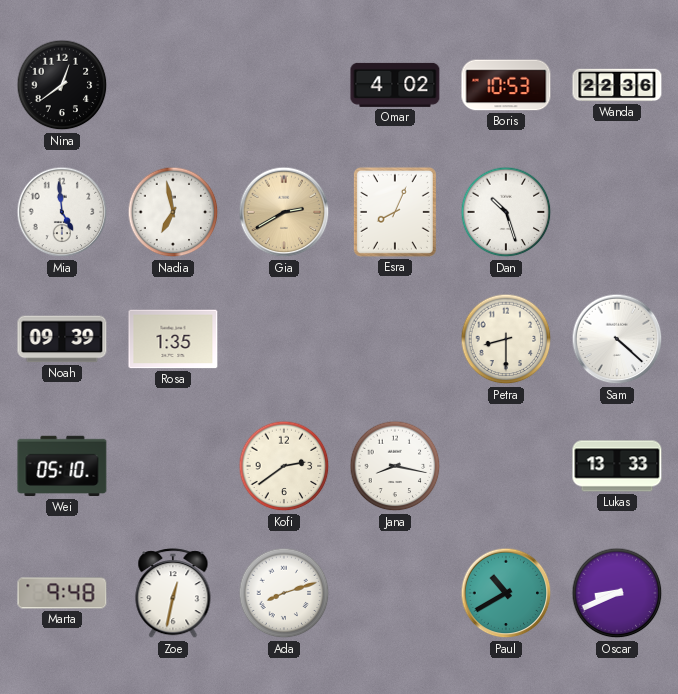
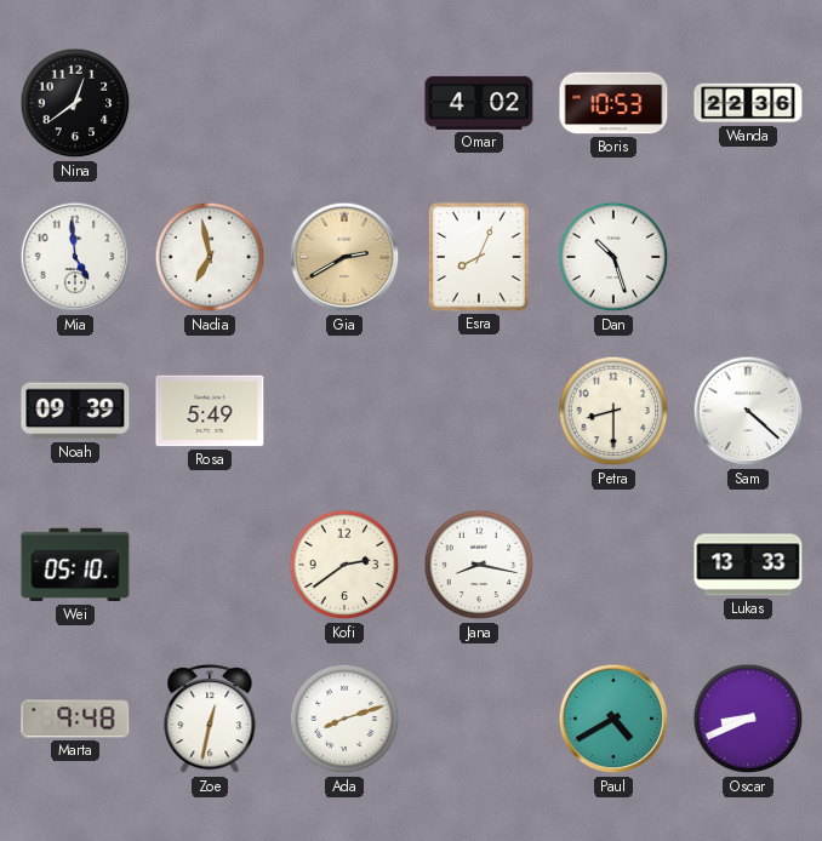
Rosa: 1:35 -> 5:49
Paul: 10:40 -> 4:40
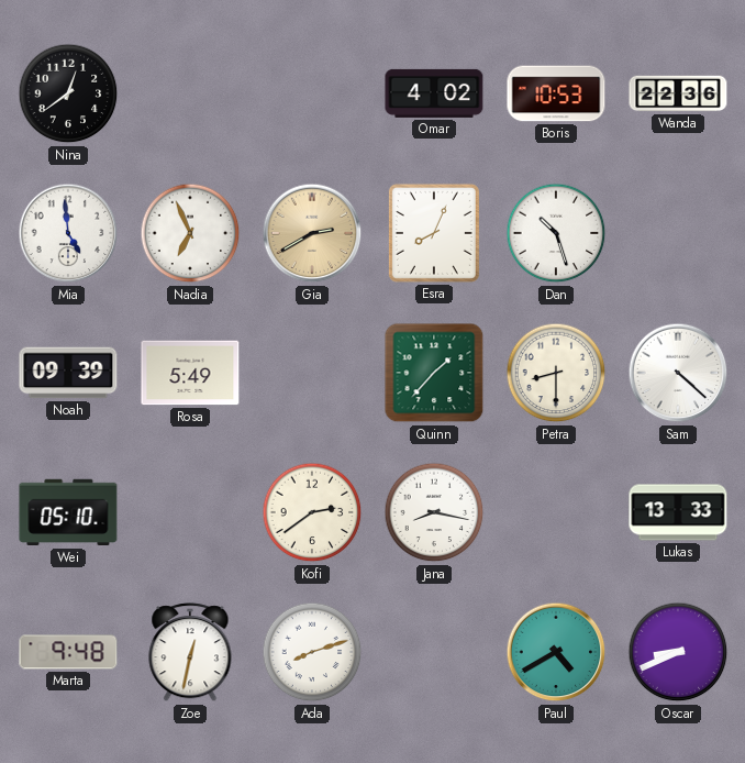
Nadia: 6:58 -> 6:56
Quinn: none -> 1:37
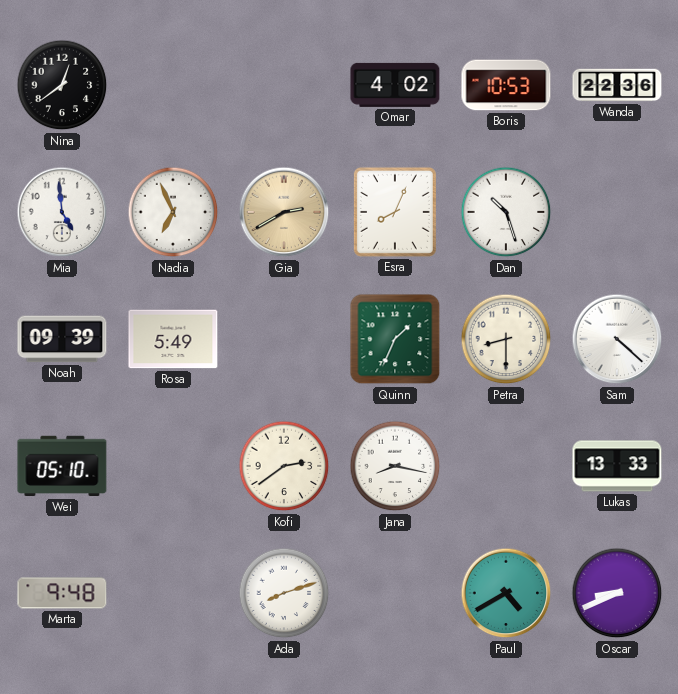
Quinn: 1:37 -> 1:34
Zoe: 12:32 -> none
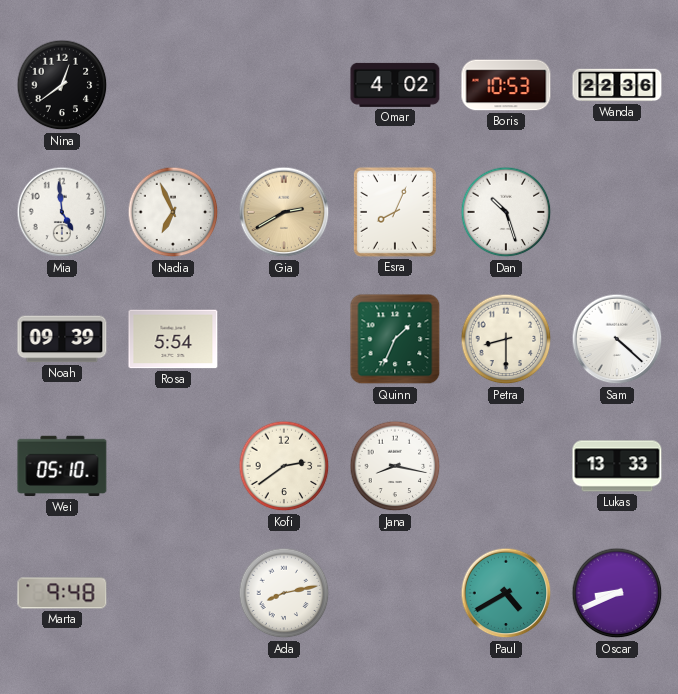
Rosa: 5:49 -> 5:54
Ada: 8:12 -> 8:13
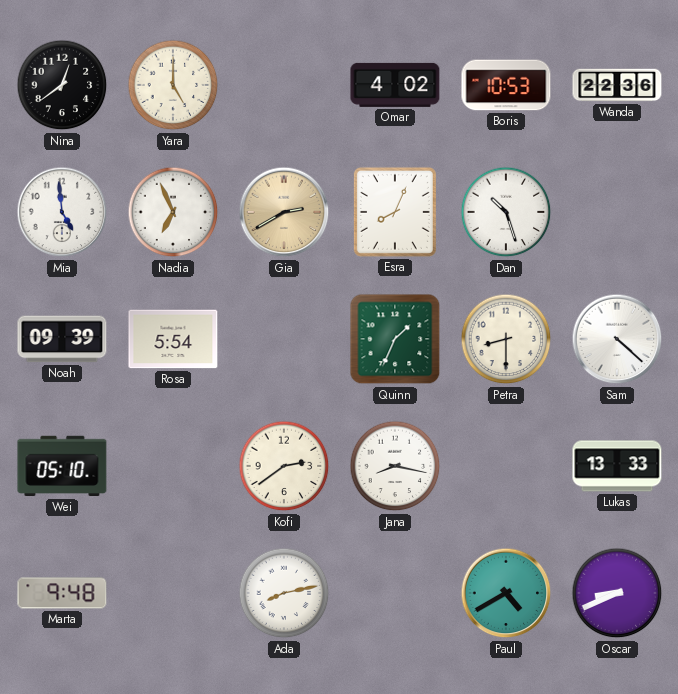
Yara: none -> 5:00
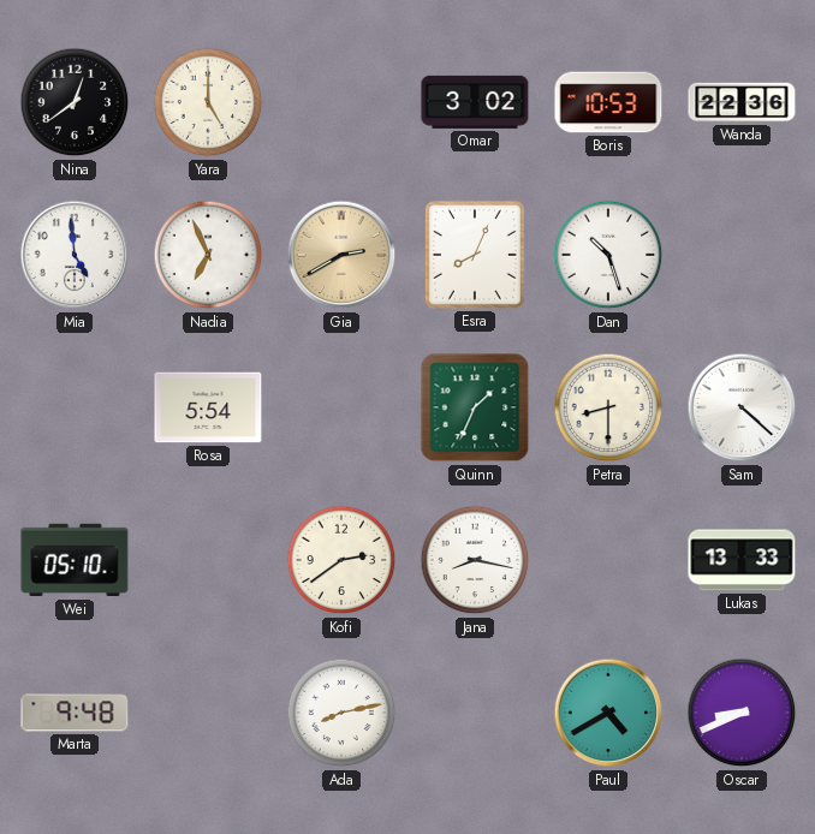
Omar: 4:02 -> 3:02
Noah: 09:39 -> none
